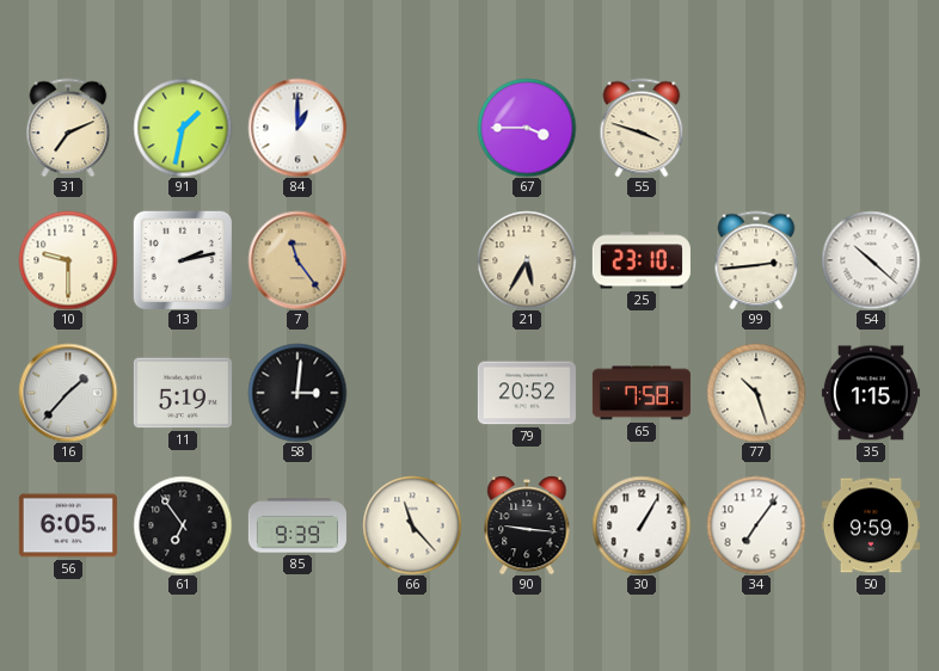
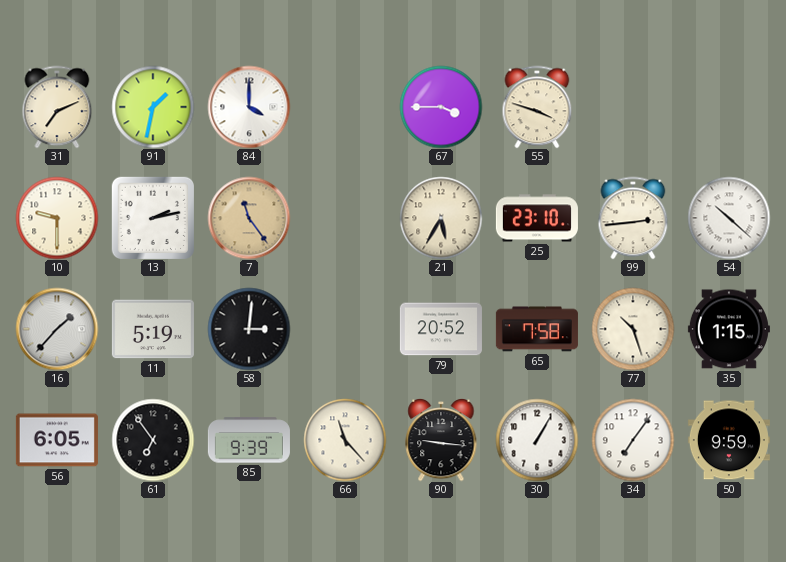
84: 1:00 -> 4:00
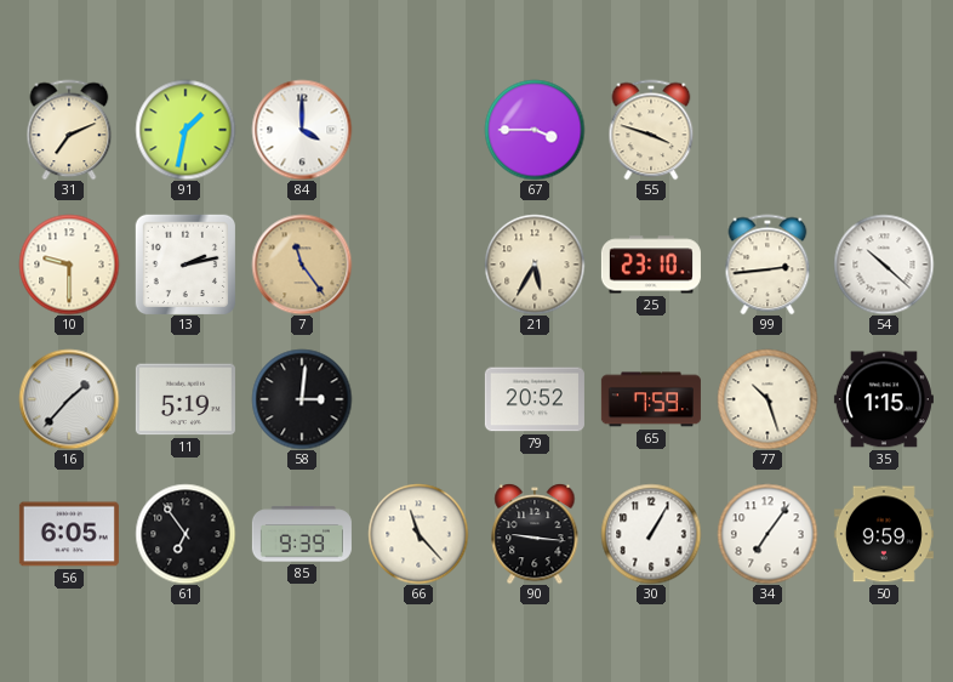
65: 7:58 -> 7:59
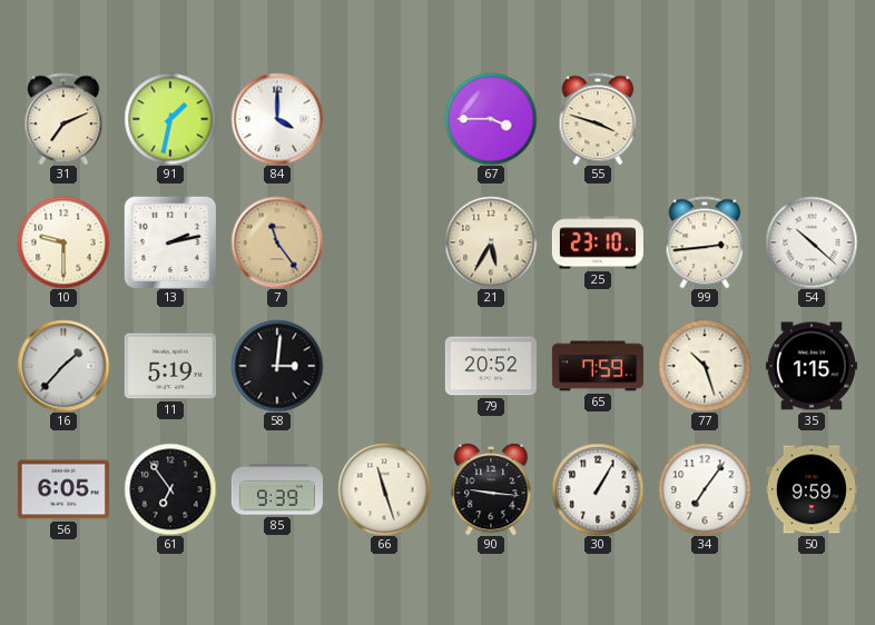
66: 11:23 -> 11:27
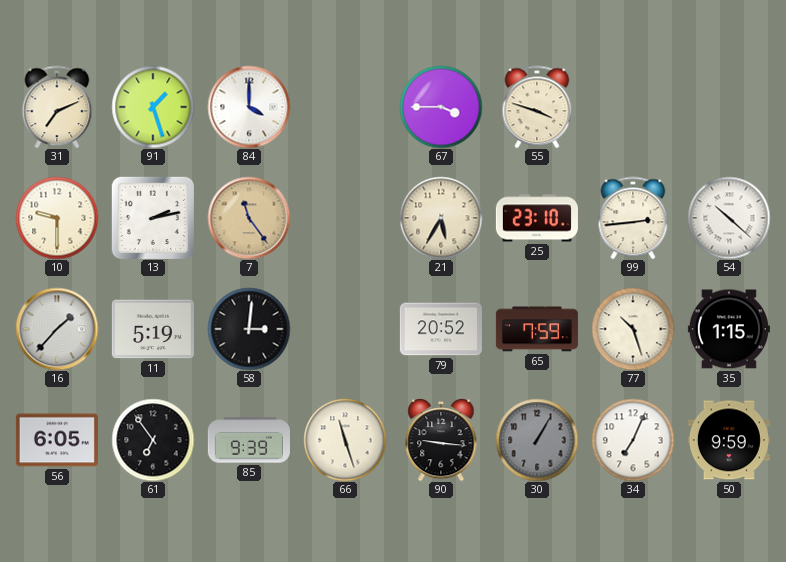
91: 1:32 -> 1:27
30 dial: white -> grey
34: 7:06 -> 7:04
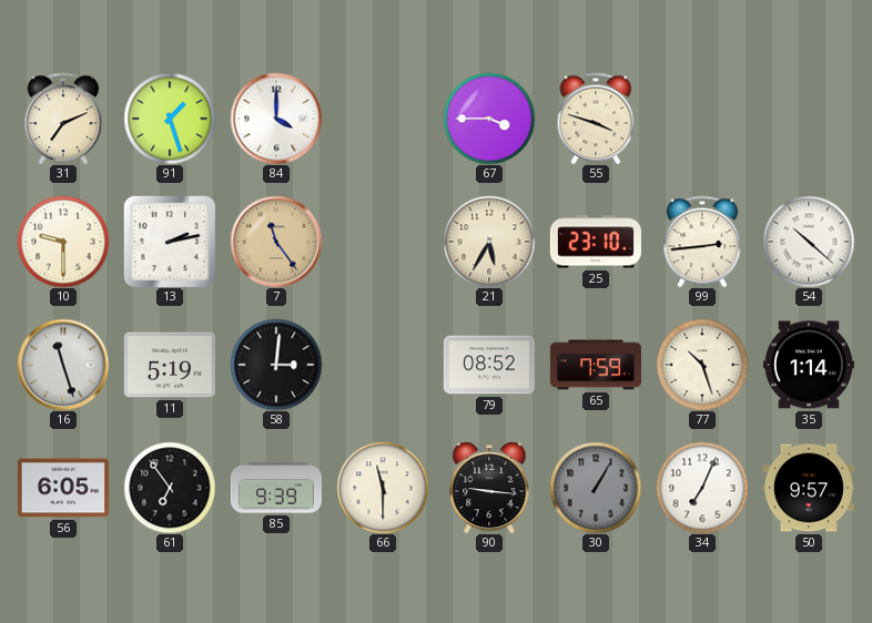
16: 1:37 -> 11:27
79: 20:52 -> 08:52
35: 1:15 -> 1:14
66: 11:27 -> 11:30
50: 9:59 -> 9:57
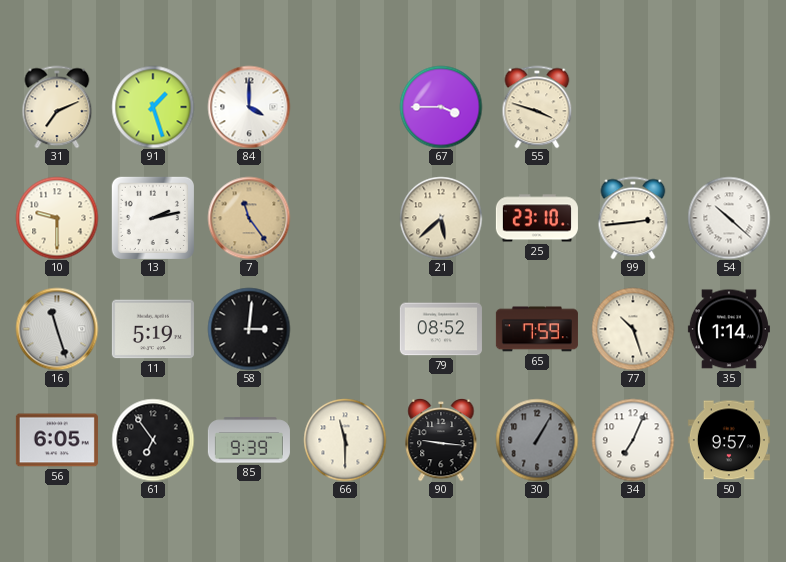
21: 5:35 -> 5:38
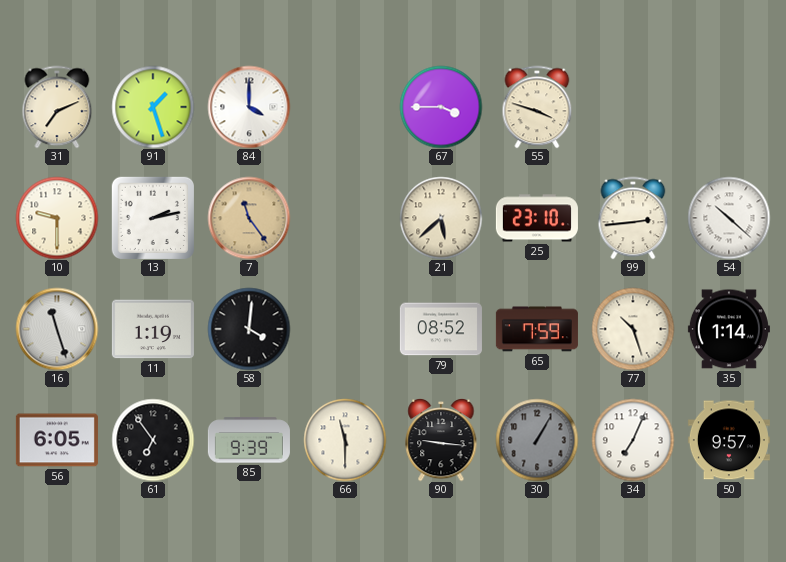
11: 5:19 -> 1:19
58: 3:01 -> 4:01
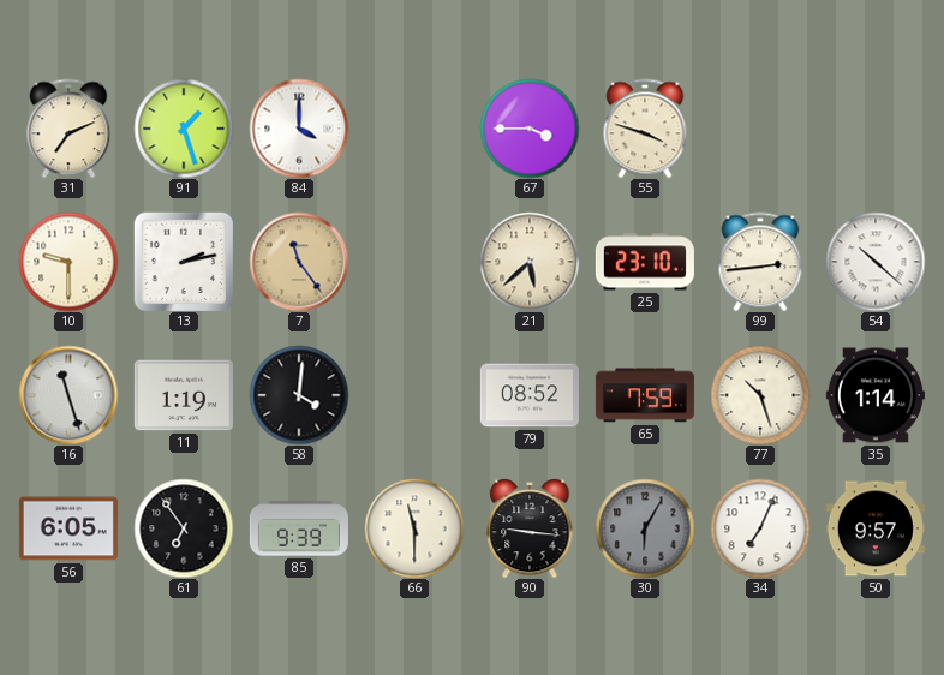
30: 1:05 -> 6:05
